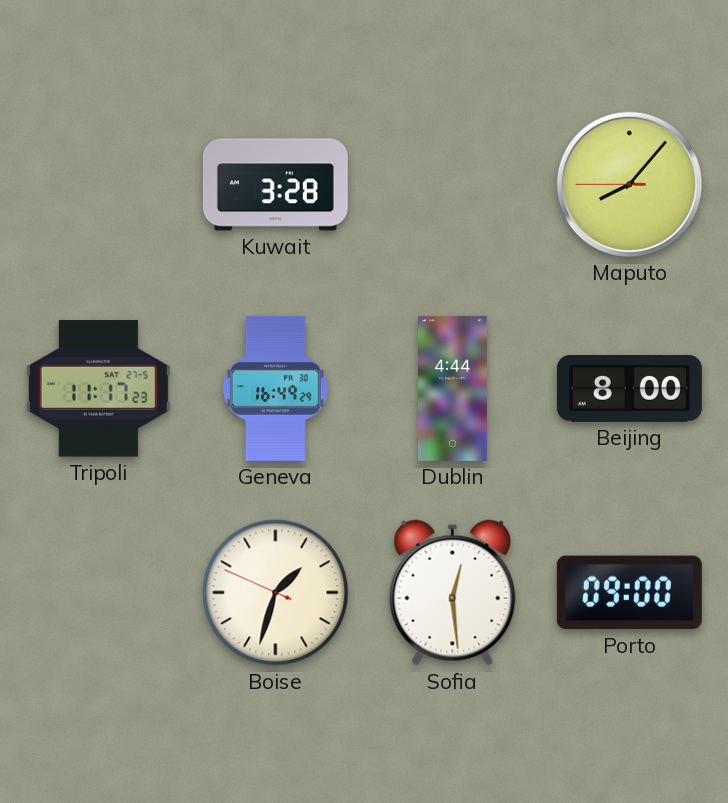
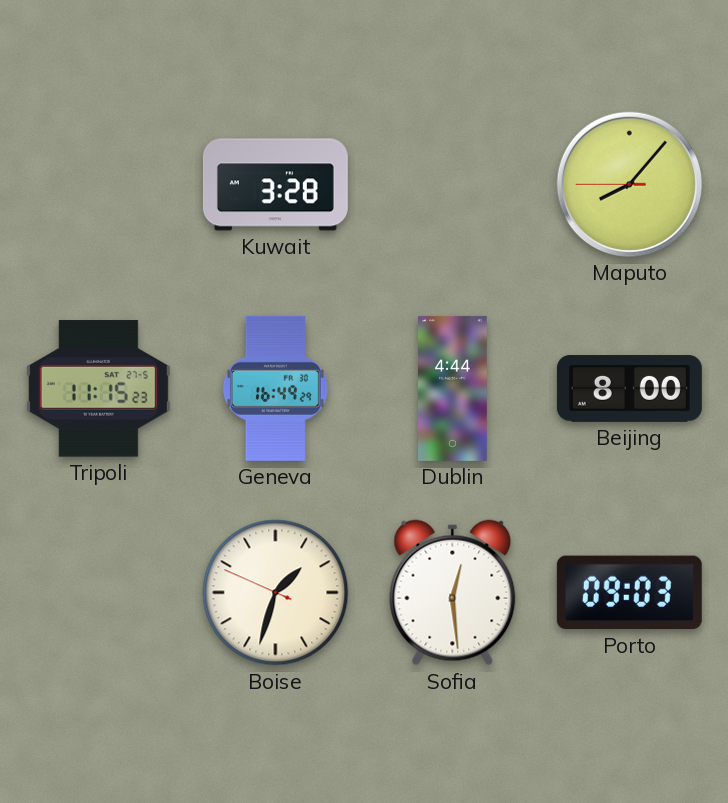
Tripoli: 11:17 -> 11:15
Porto: 09:00 -> 09:03
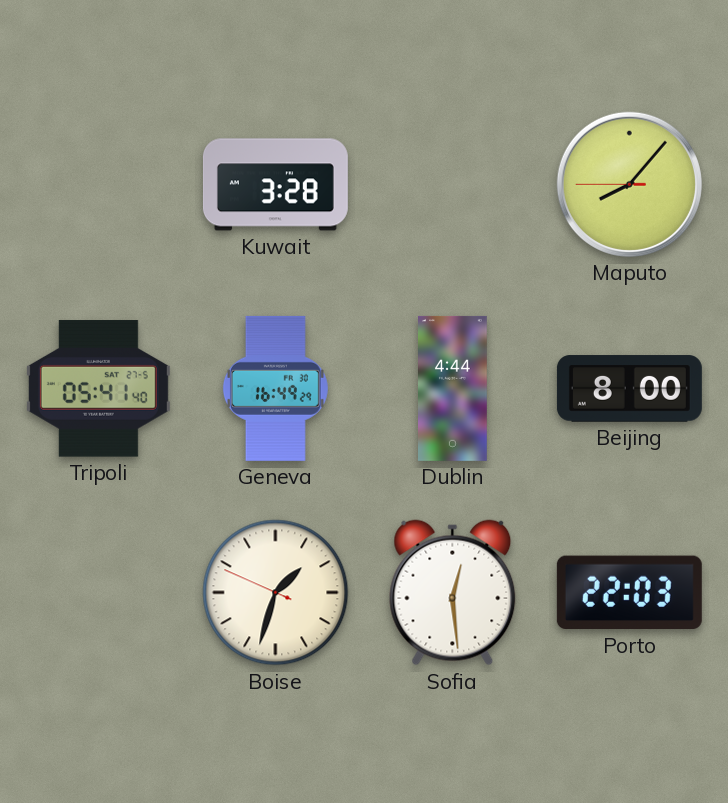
Tripoli: 11:15 -> 05:41
Porto: 09:03 -> 22:03
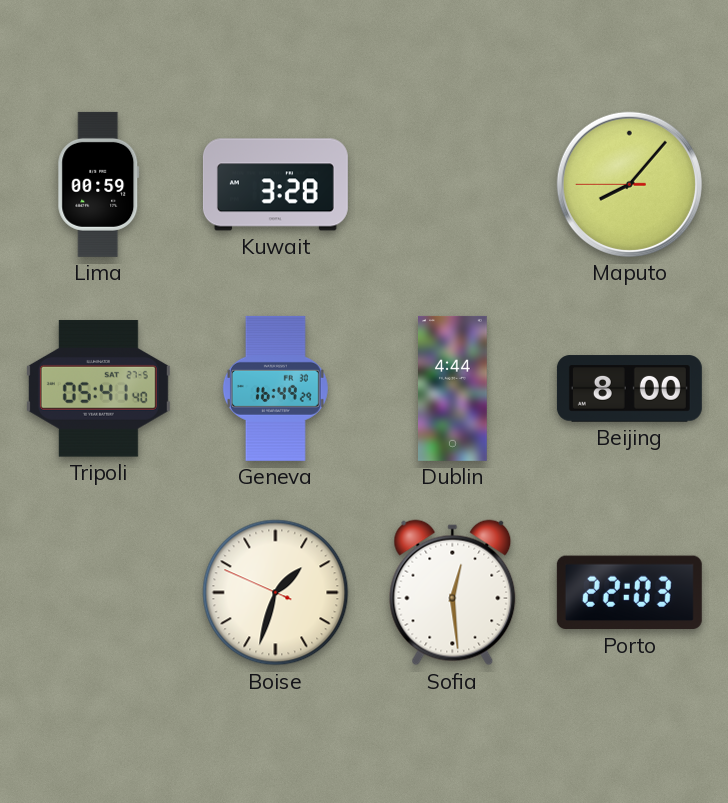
Lima: none -> 00:59
